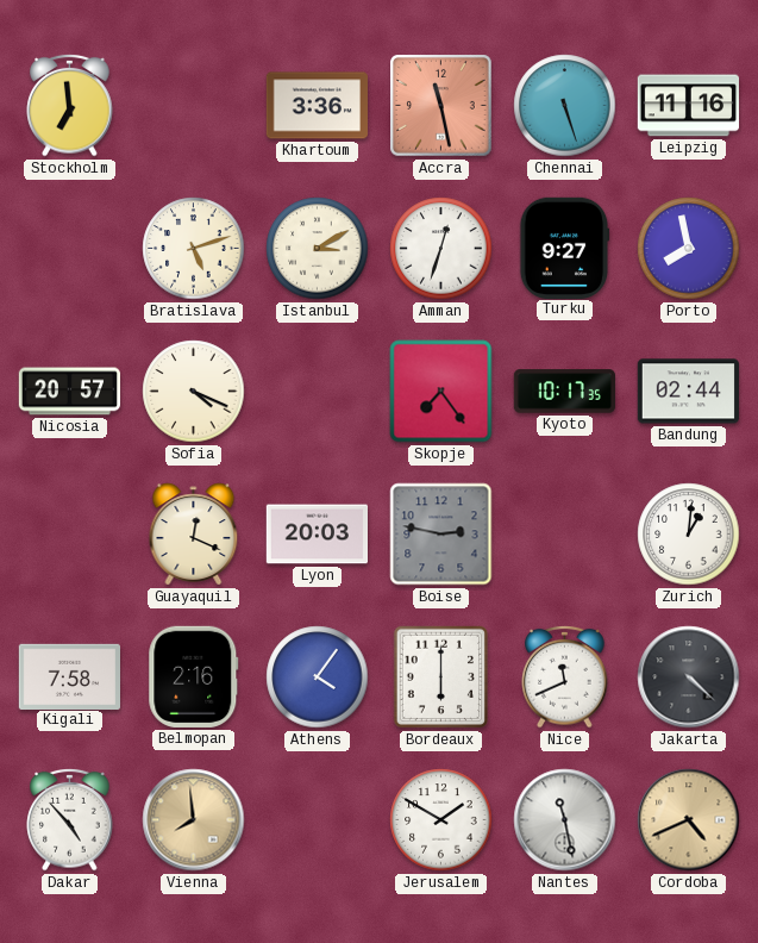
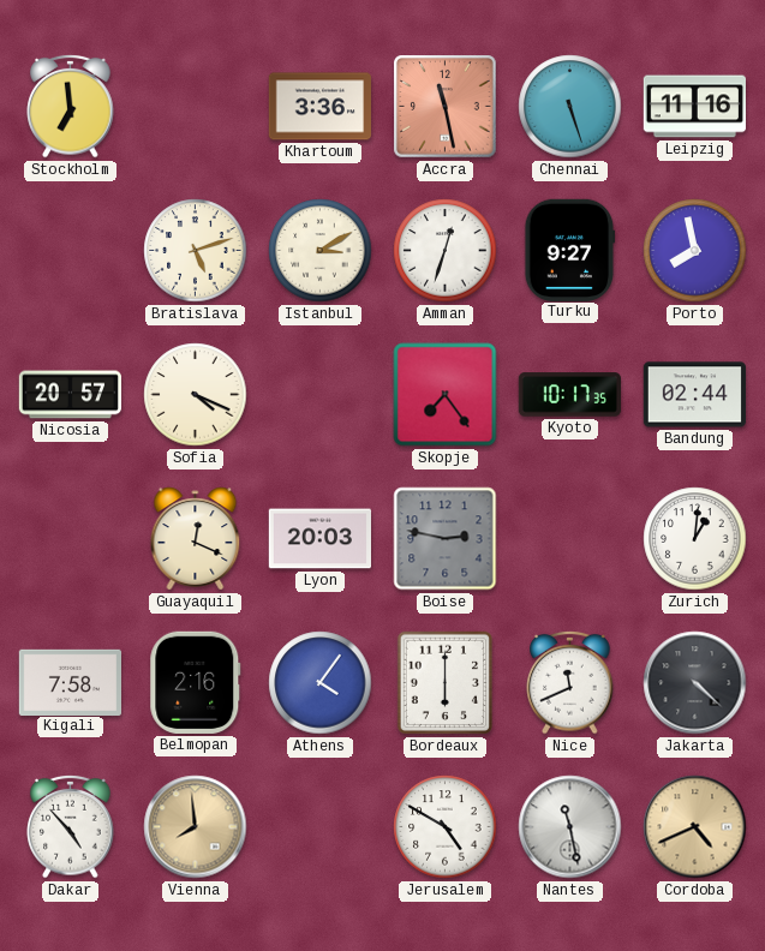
Jerusalem: 1:50 -> 4:50
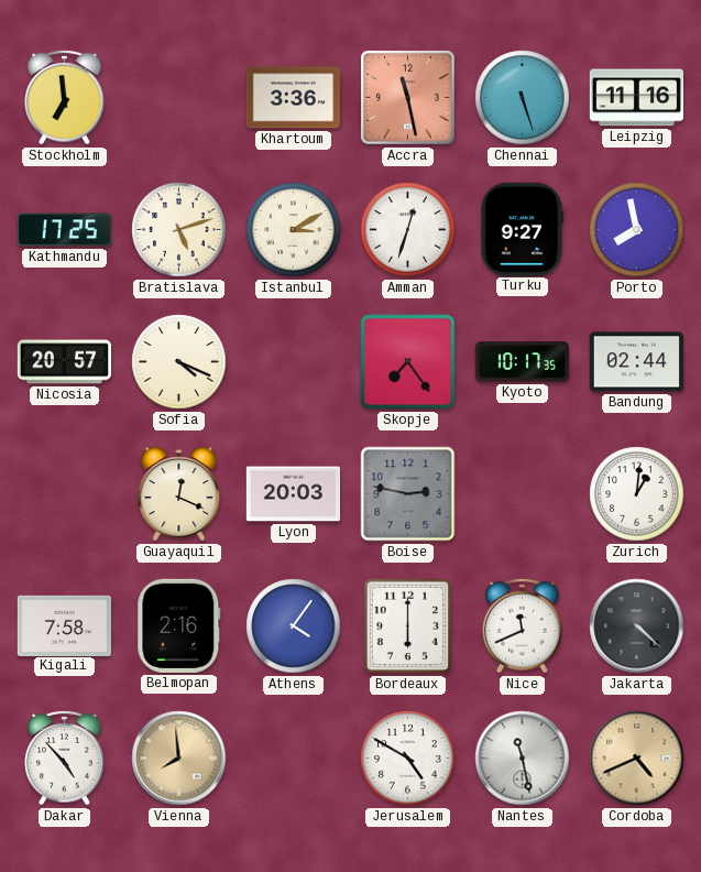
Kathmandu: none -> 17:25
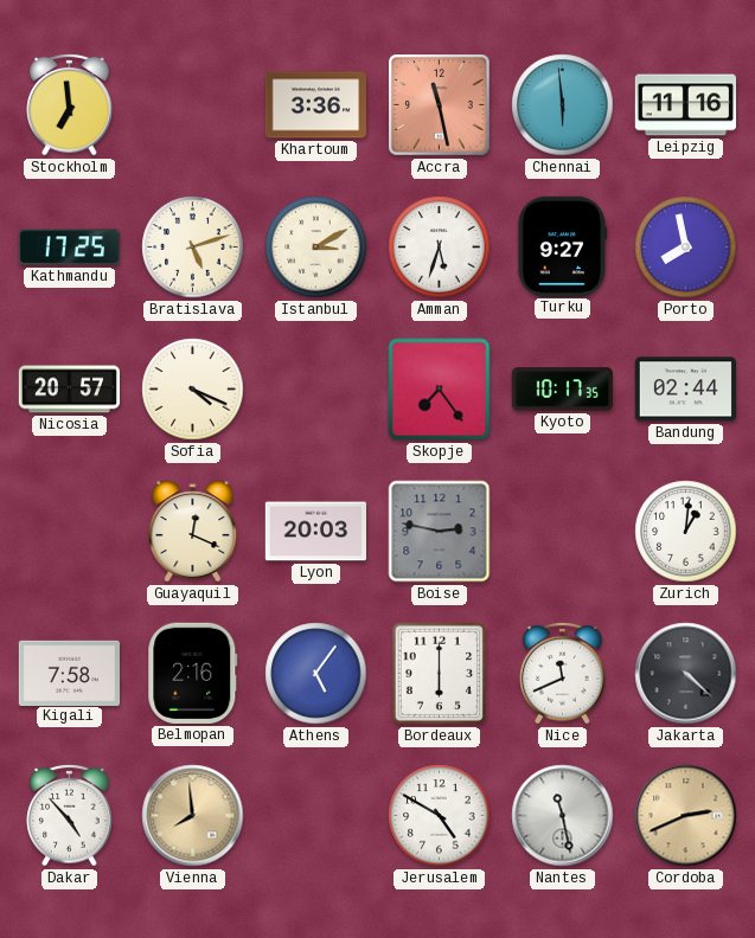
Chennai: 5:27 -> 5:59
Amman: 12:33 -> 5:33
Athens: 4:06 -> 5:06
Cordoba: 4:41 -> 2:41
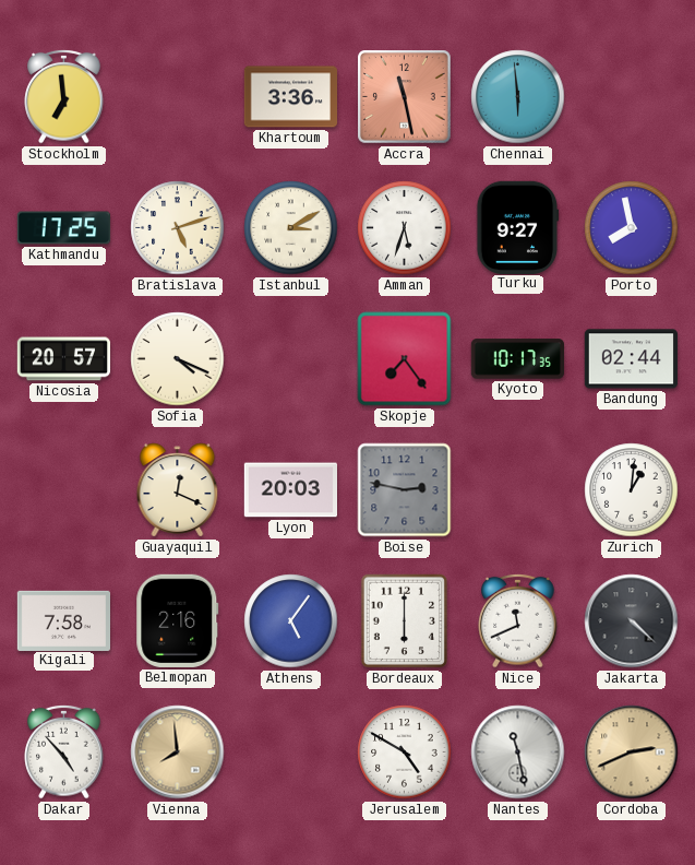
Leipzig: 11:16 -> none
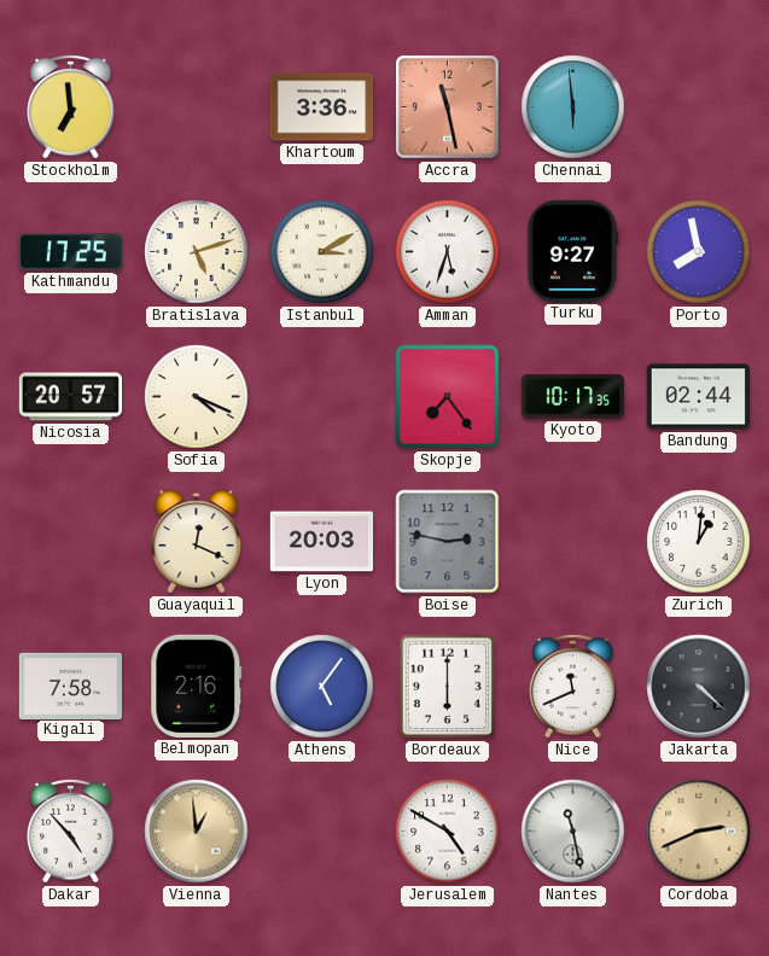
Vienna: 7:59 -> 12:59
